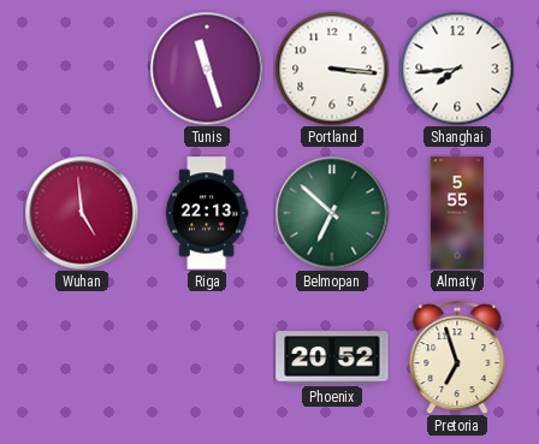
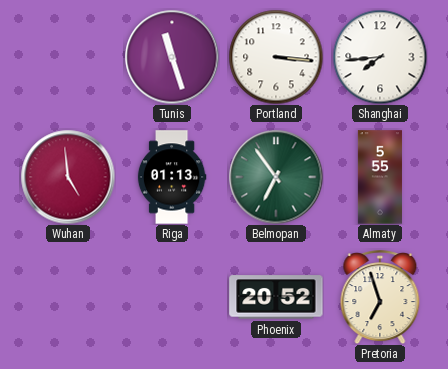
Riga: 22:13 -> 01:13
Belmopan: 6:52 -> 6:54
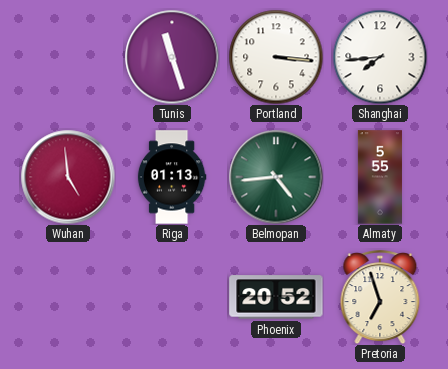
Belmopan: 6:54 -> 4:44
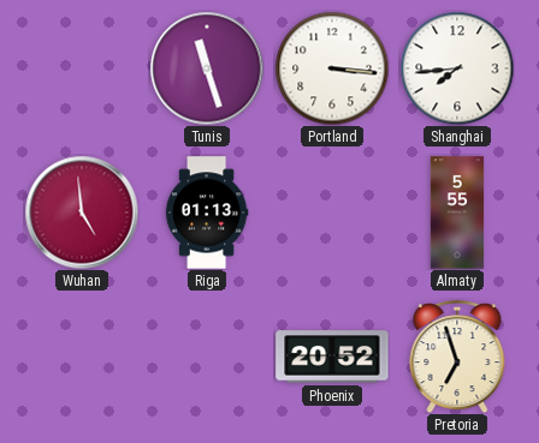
Belmopan: 4:44 -> none
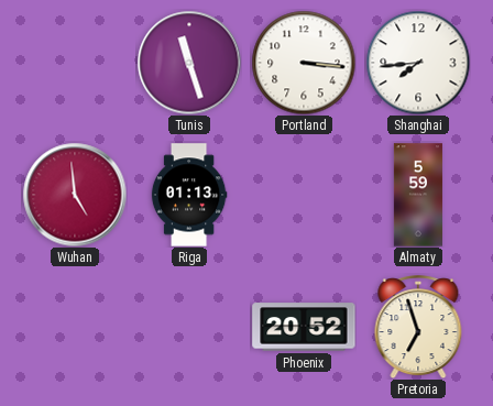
Almaty: 5:55 -> 5:59
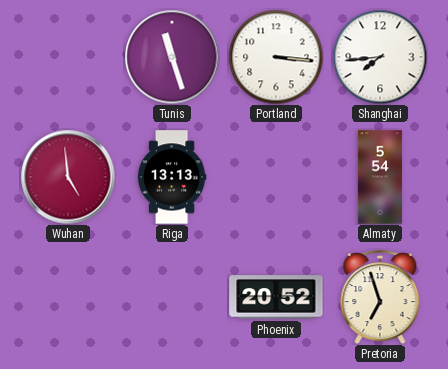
Riga: 01:13 -> 13:13
Almaty: 5:59 -> 5:54
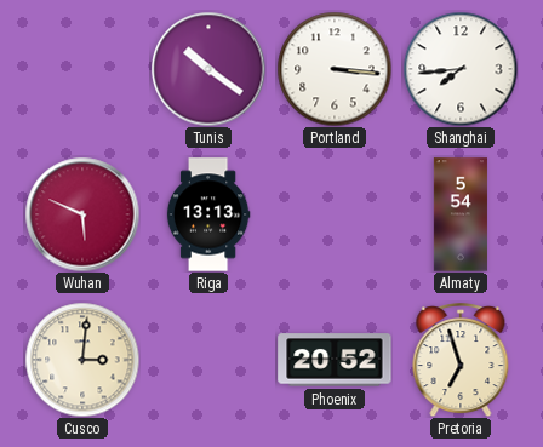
Tunis: 11:27 -> 10:21
Wuhan: 4:59 -> 5:49
Cusco: none -> 3:01
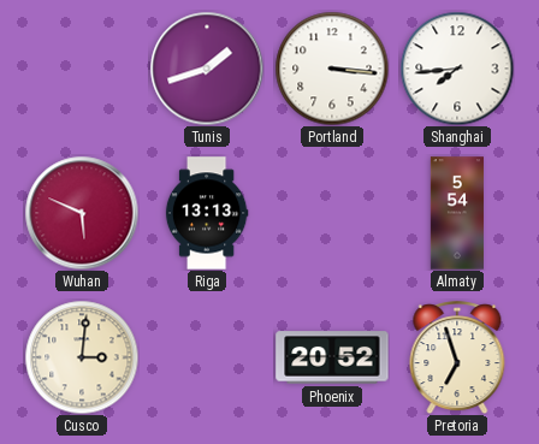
Tunis: 10:21 -> 1:42
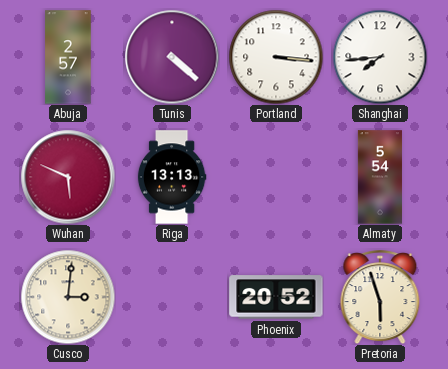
Abuja: none -> 2:57
Tunis: 1:42 -> 4:22
Pretoria: 6:57 -> 5:57
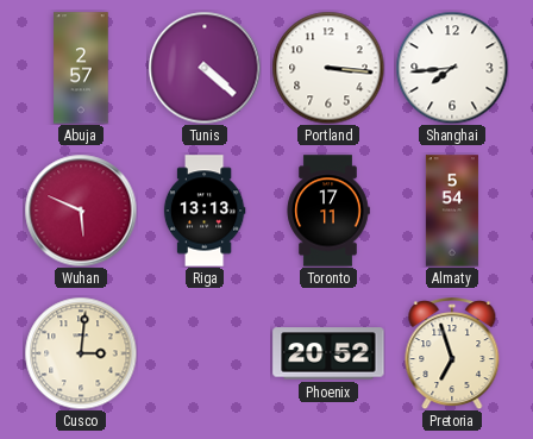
Toronto: none -> 17:11
Pretoria: 5:57 -> 6:57
